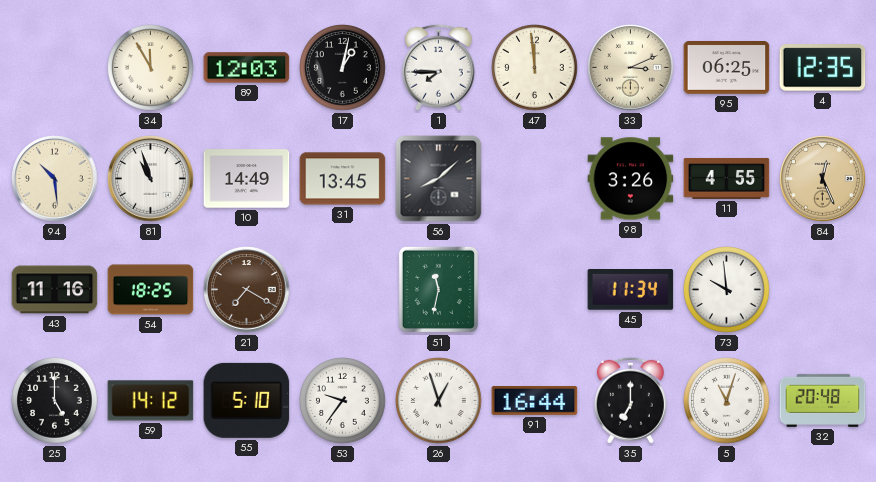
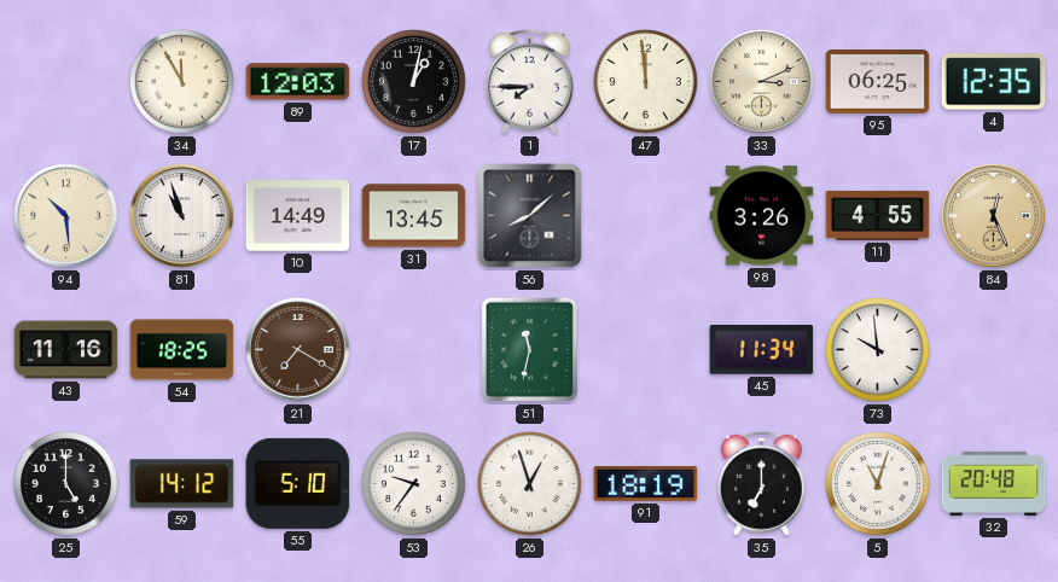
91: 16:44 -> 18:19
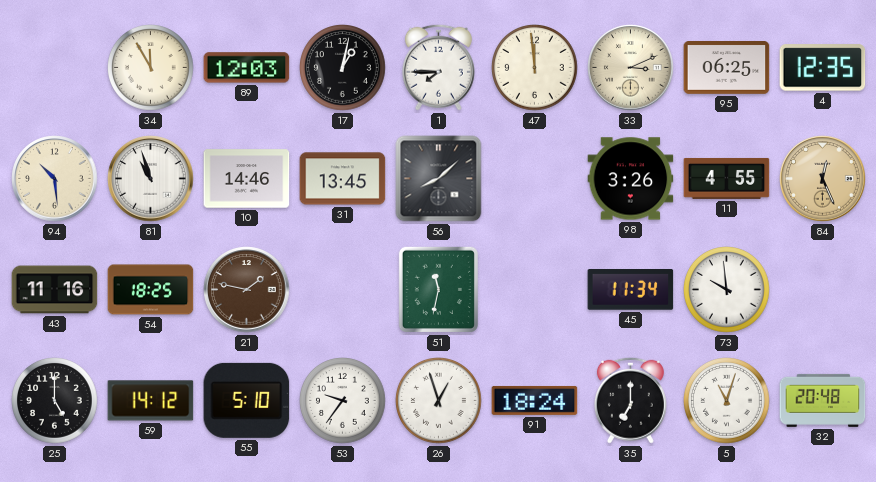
10: 14:49 -> 14:46
21: 7:20 -> 1:47
91: 18:19 -> 18:24
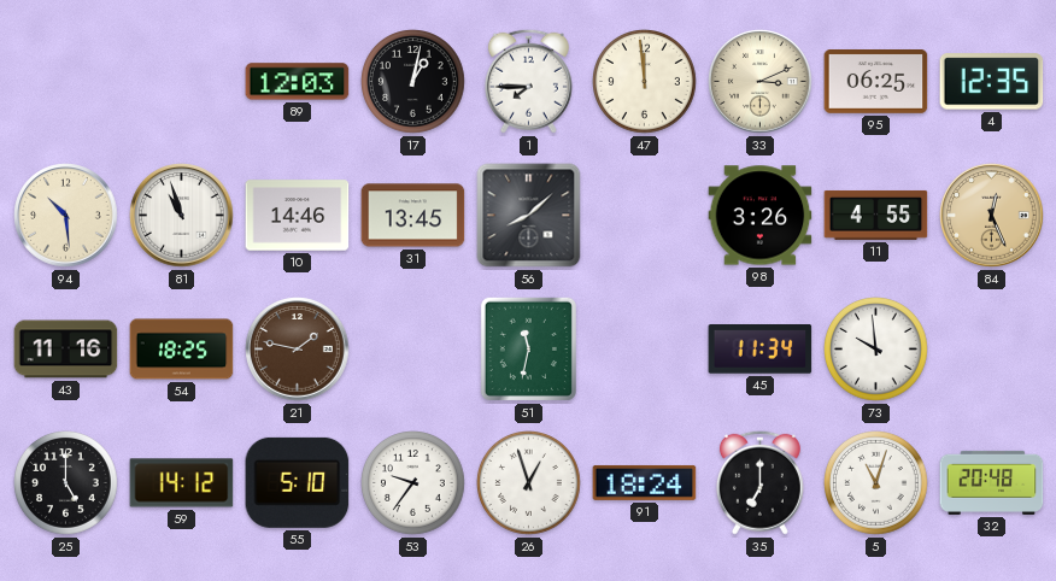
34: 11:55 -> none
